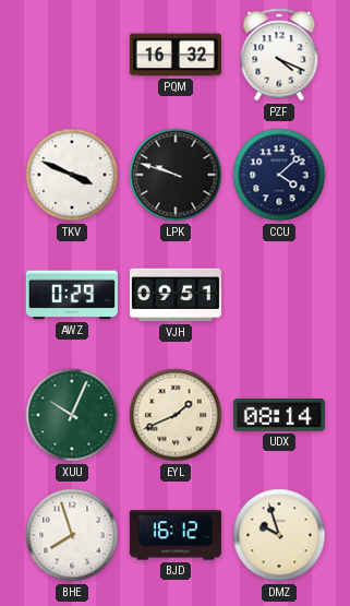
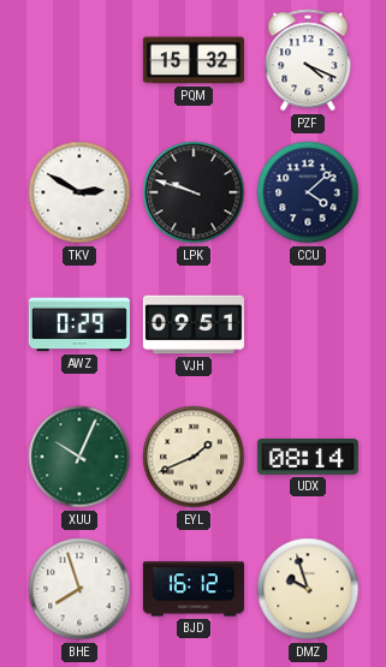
PQM: 16:32 -> 15:32
TKV: 3:49 -> 2:50
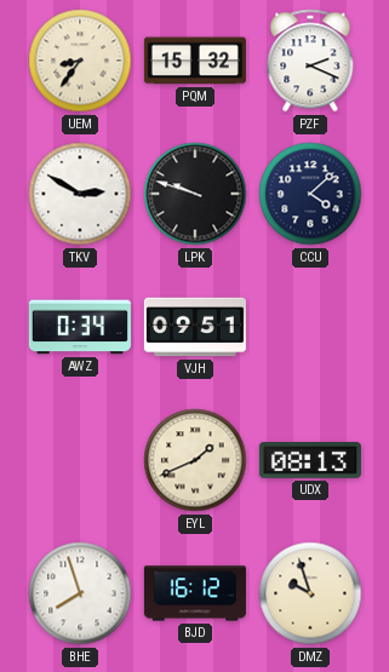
UEM: none -> 8:36
PZF: 4:19 -> 2:19
AWZ: 0:29 -> 0:34
XUU: 10:04 -> none
UDX: 08:14 -> 08:13
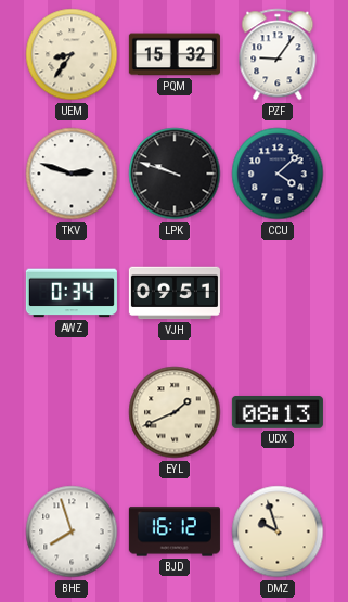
PZF: 2:19 -> 9:06
TKV: 2:50 -> 2:48
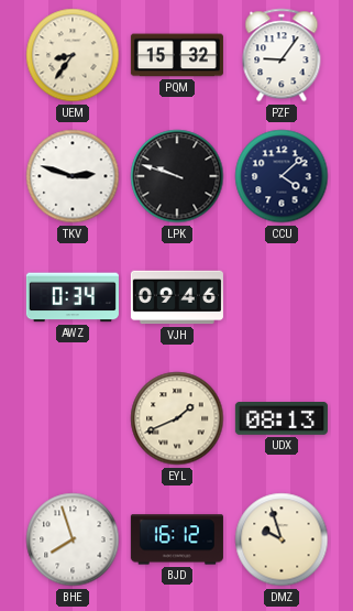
VJH: 09:51 -> 09:46
